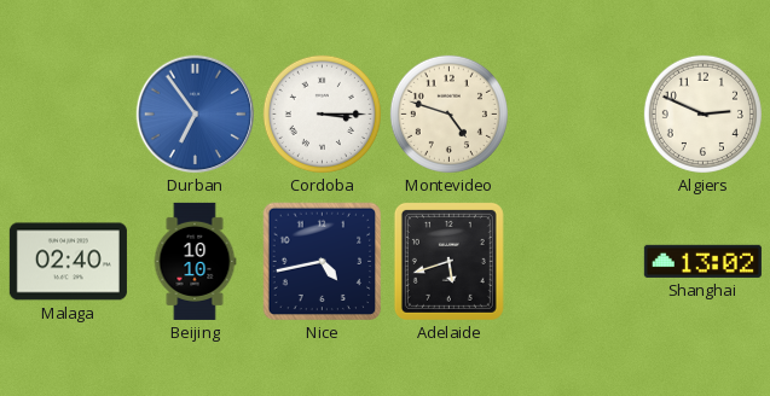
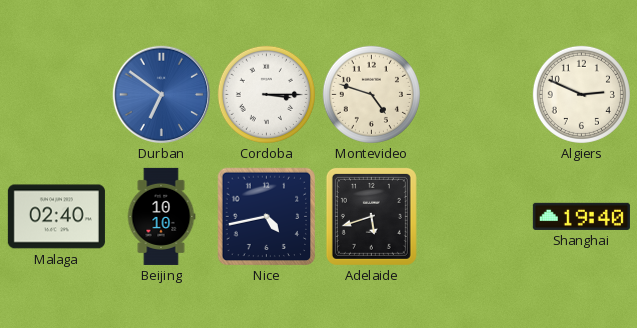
Durban: 6:54 -> 6:51
Shanghai: 13:02 -> 19:40
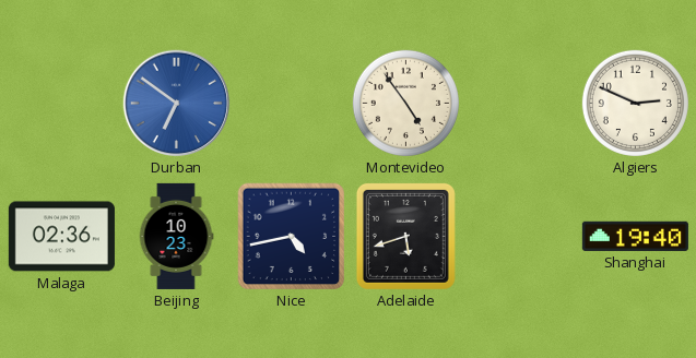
Cordoba: 3:15 -> none
Montevideo: 4:48 -> 4:54
Malaga: 02:40 -> 02:36
Beijing: 10:10 -> 10:23
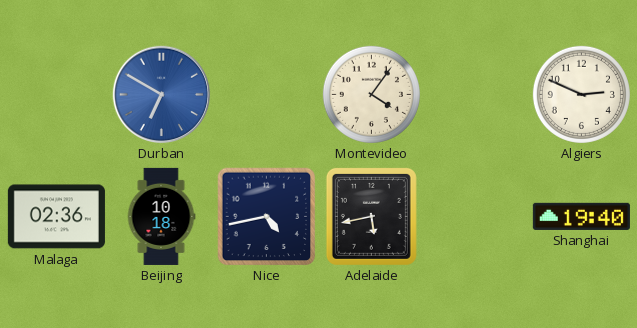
Durban: 6:51 -> 6:50
Montevideo: 4:54 -> 4:06
Beijing: 10:23 -> 10:18
Adelaide: 5:42 -> 5:43
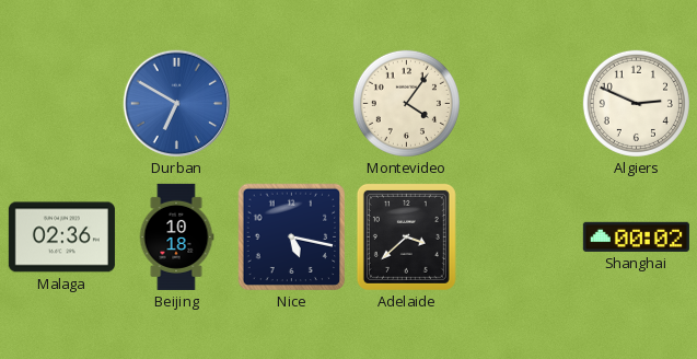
Nice: 4:43 -> 5:17
Adelaide: 5:43 -> 3:38
Shanghai: 19:40 -> 00:02
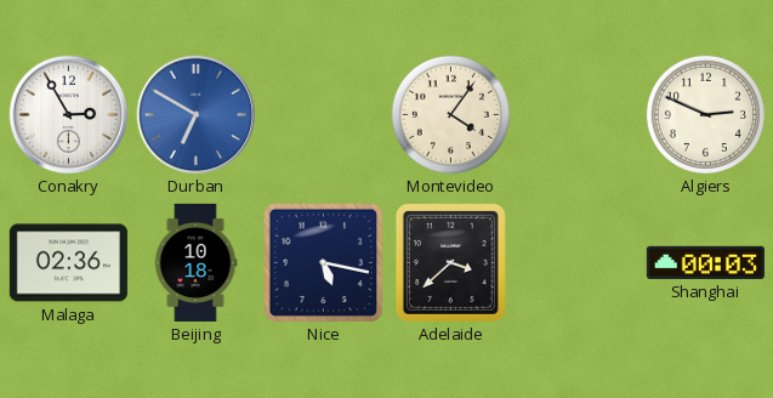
Conakry: none -> 2:55
Shanghai: 00:02 -> 00:03
